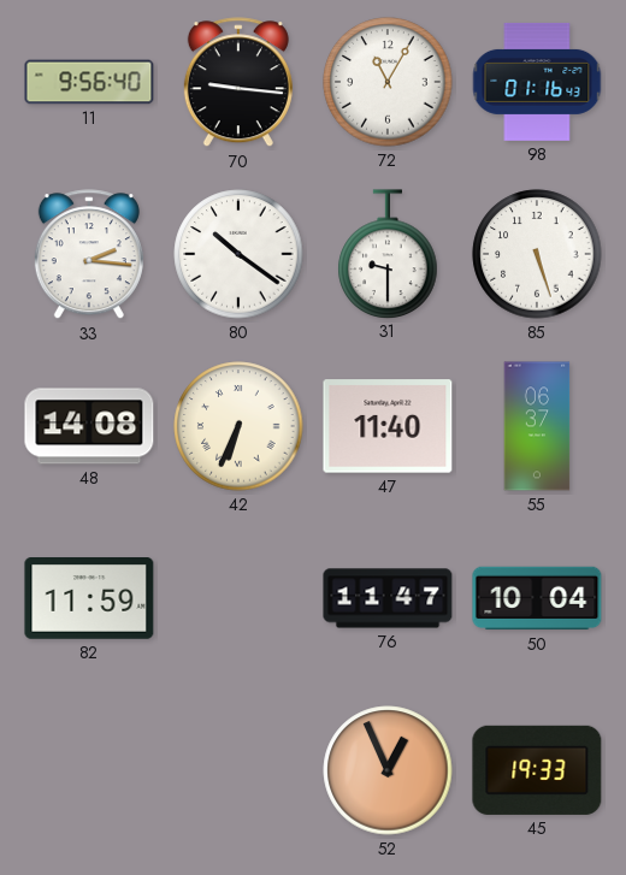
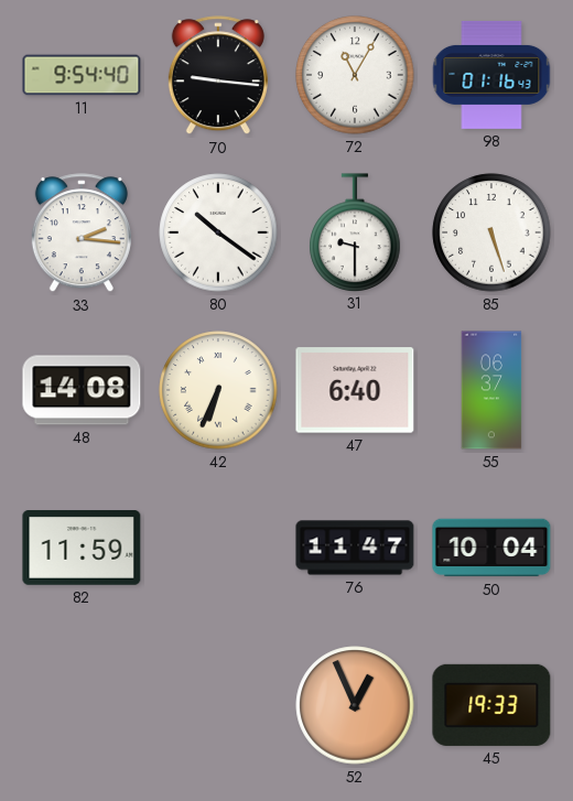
11: 9:56 -> 9:54
47: 11:40 -> 6:40
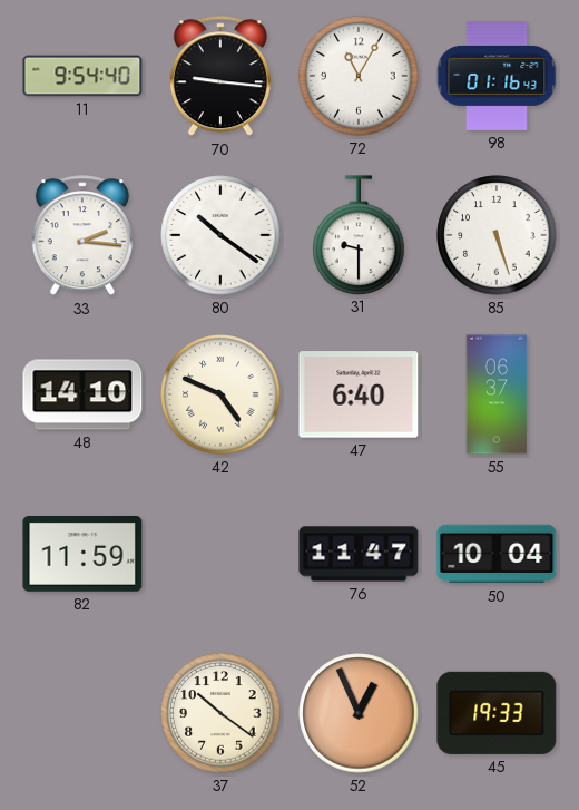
48: 14:08 -> 14:10
42: 6:34 -> 4:49
37: none -> 10:21
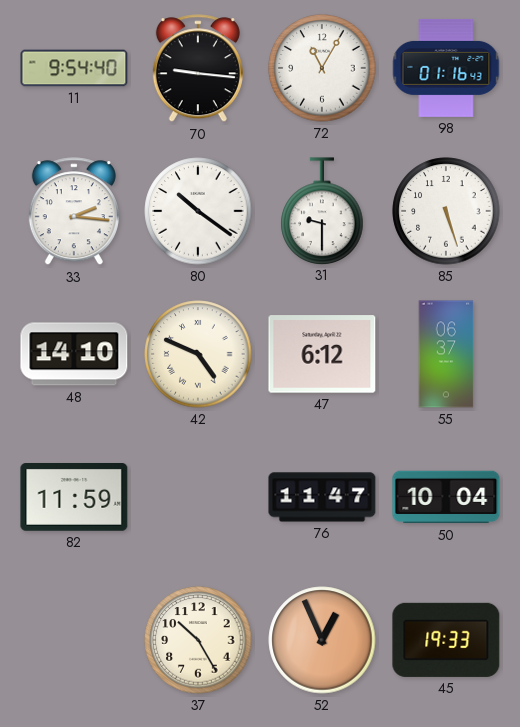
47: 6:40 -> 6:12
37: 10:21 -> 10:25
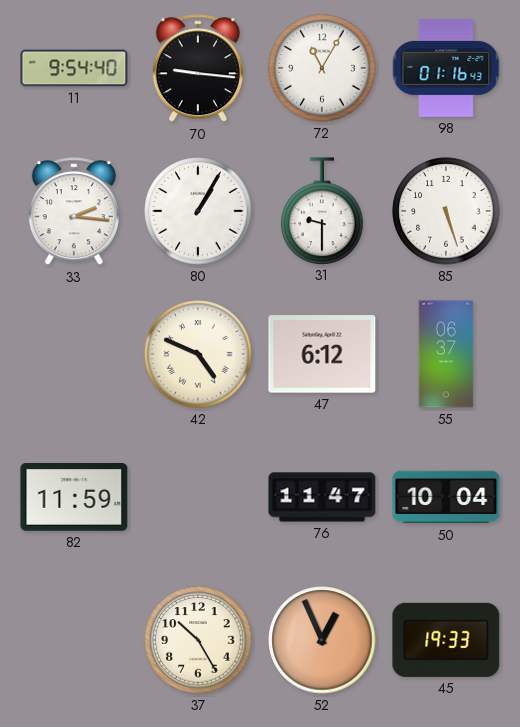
80: 10:21 -> 1:05
48: 14:10 -> none
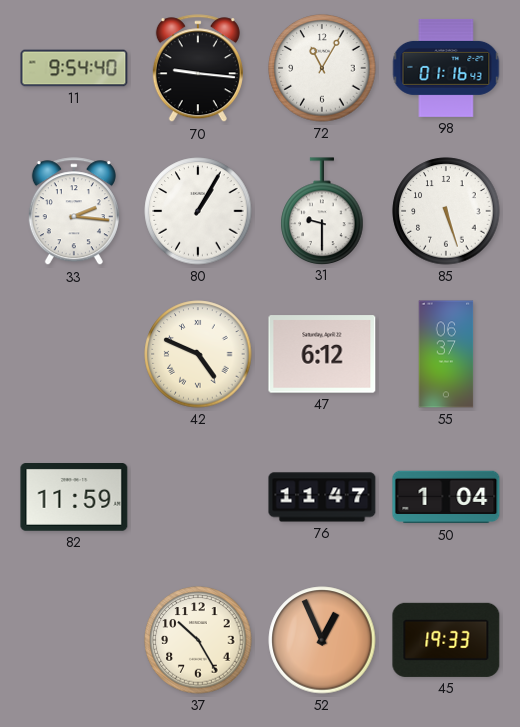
50: 10:04 -> 1:04
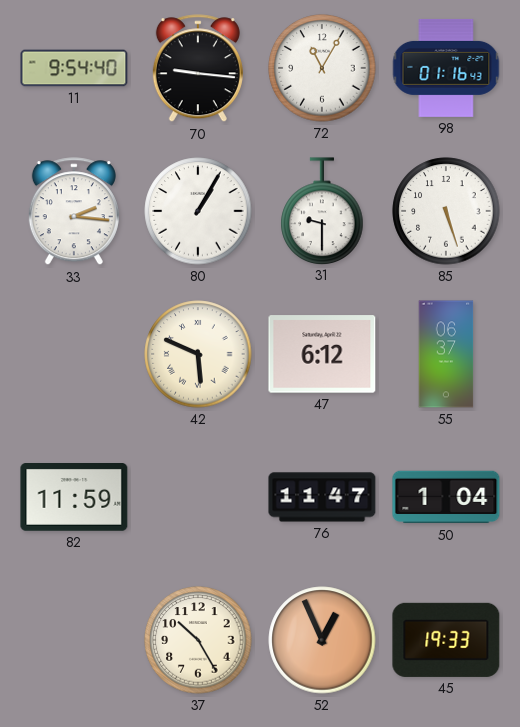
42: 4:49 -> 5:49
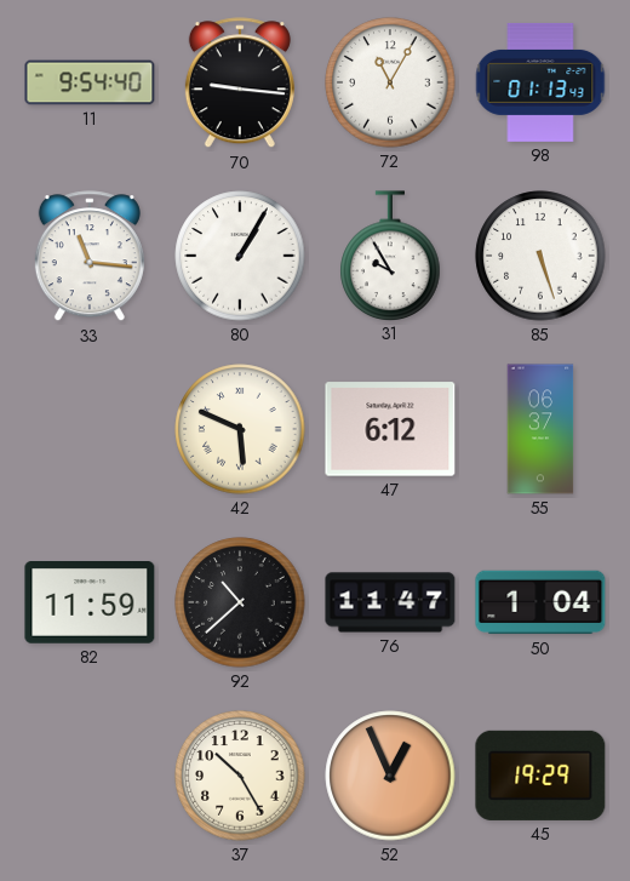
98: 01:16 -> 01:13
33: 2:16 -> 11:16
31: 9:30 -> 9:55
92: none -> 10:38
45: 19:33 -> 19:29
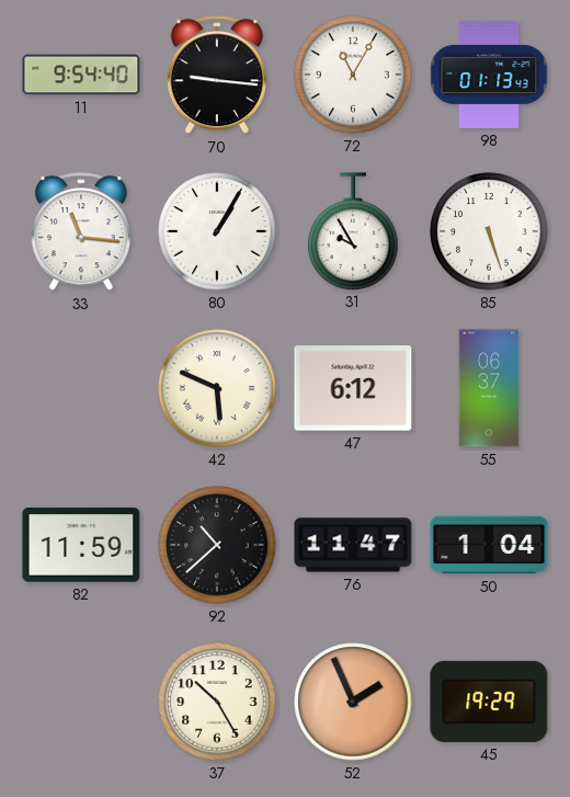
52: 12:56 -> 1:56
